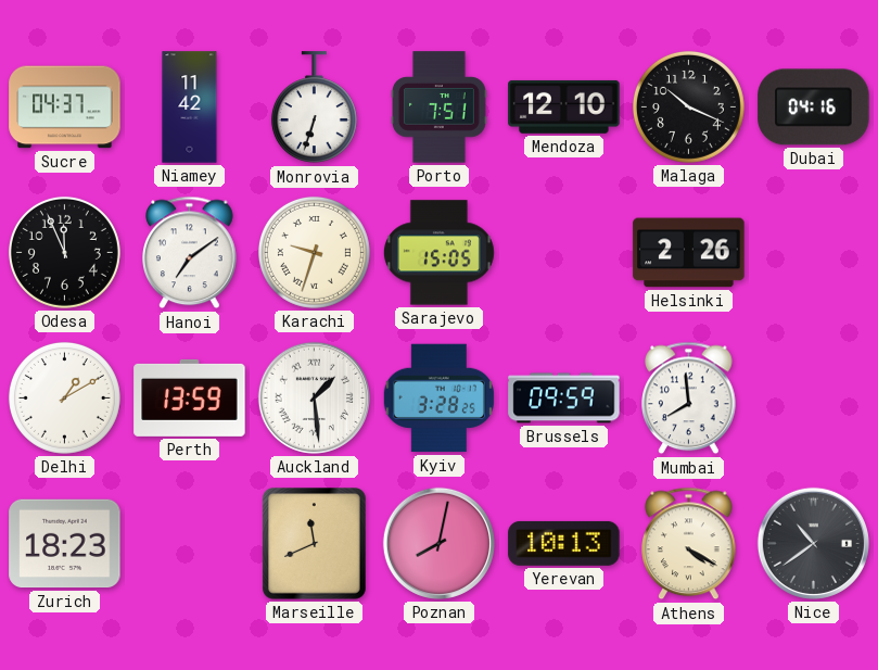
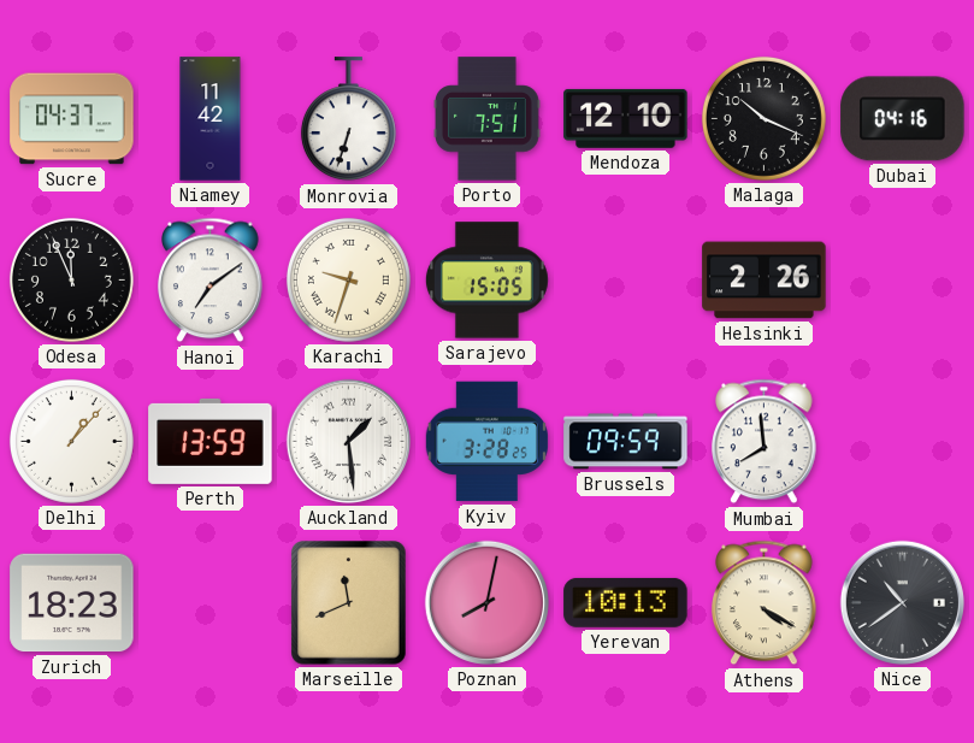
Delhi: 1:10 -> 1:07
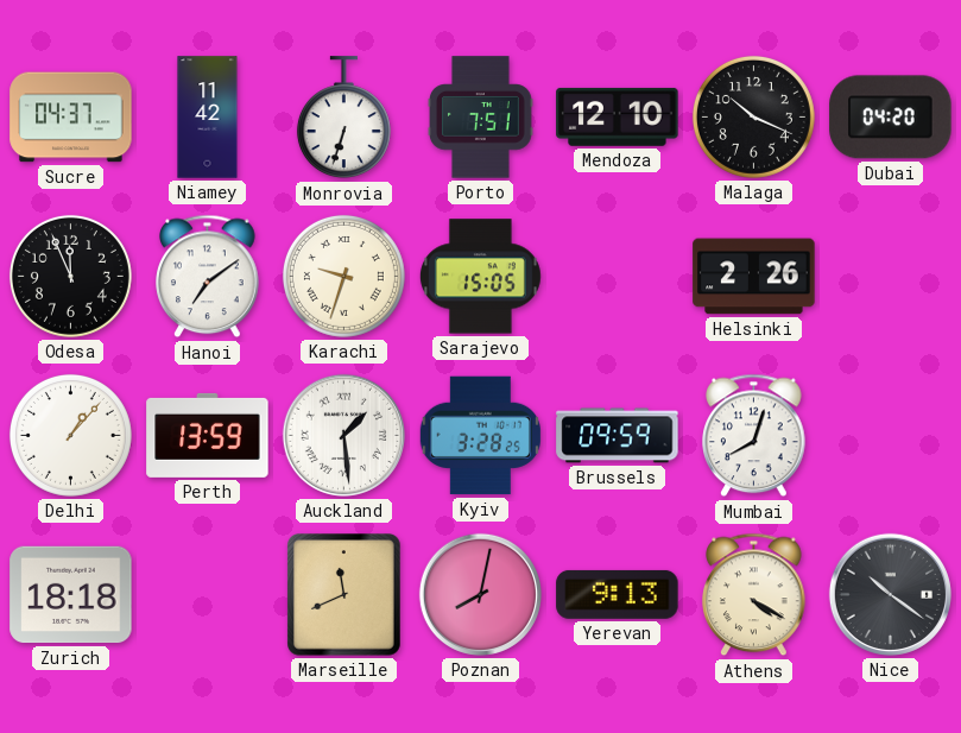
Dubai: 04:16 -> 04:20
Mumbai: 7:59 -> 8:03
Zurich: 18:23 -> 18:18
Yerevan: 10:13 -> 9:13
Nice: 10:39 -> 10:21
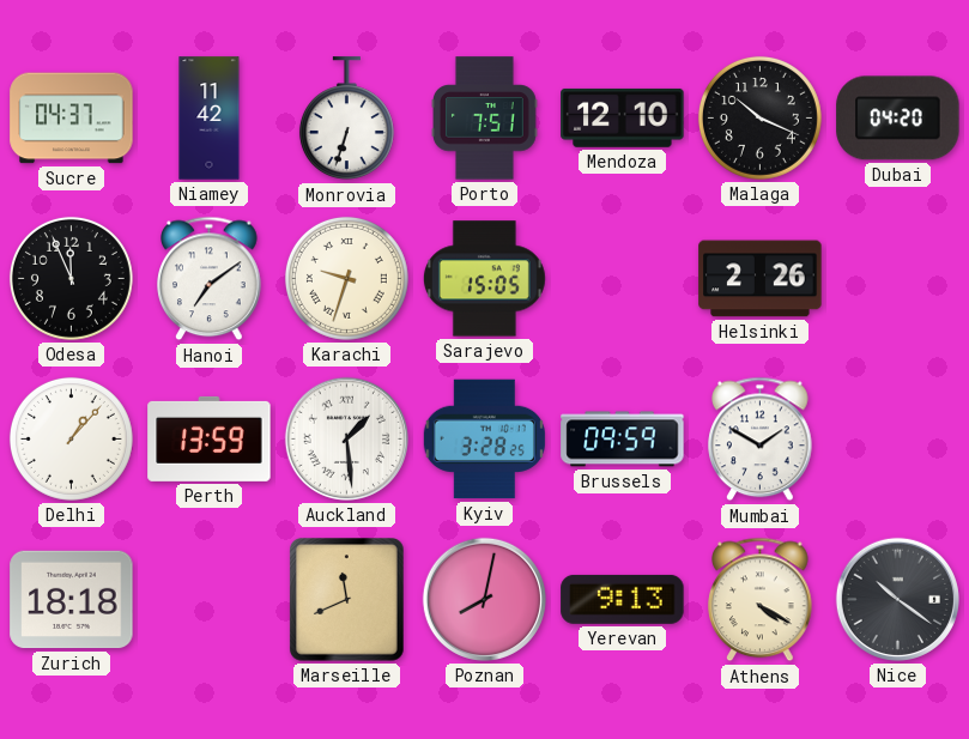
Mumbai: 8:03 -> 1:50
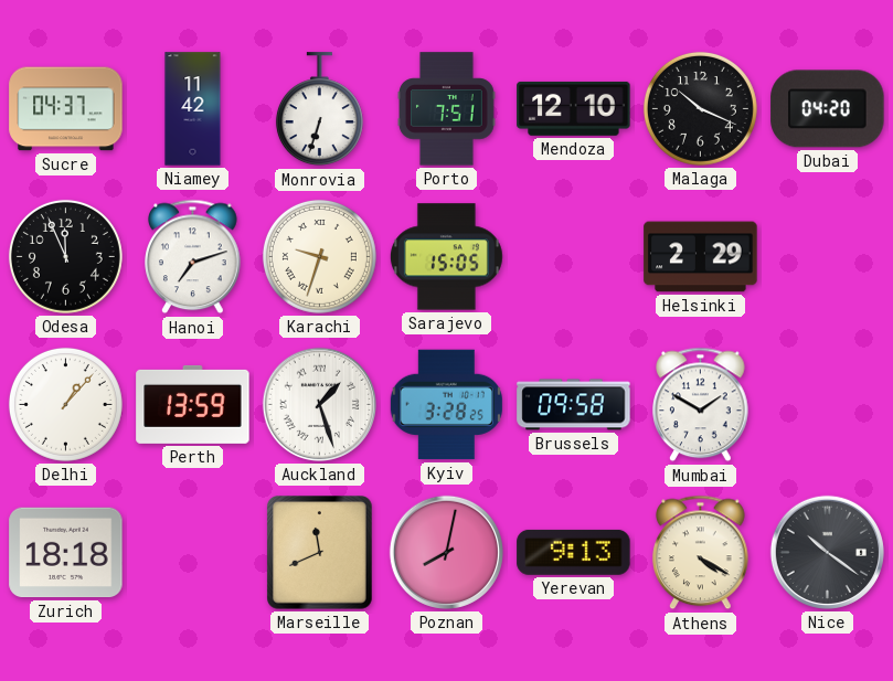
Hanoi: 7:09 -> 7:12
Helsinki: 2:26 -> 2:29
Auckland: 1:29 -> 1:27
Brussels: 09:59 -> 09:58
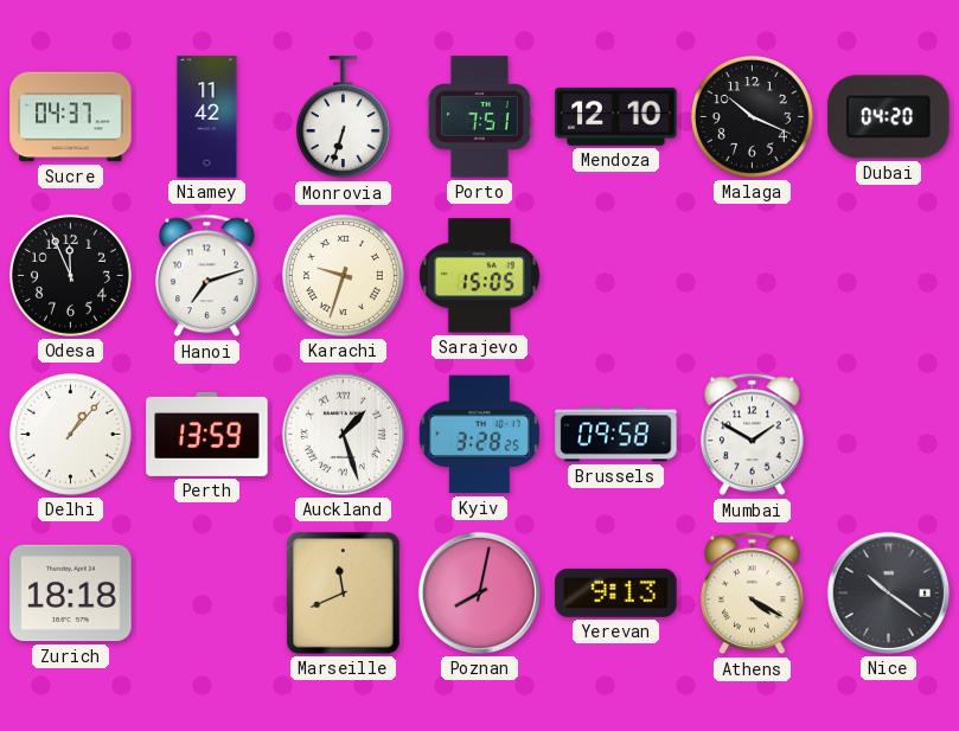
Helsinki: 2:29 -> none
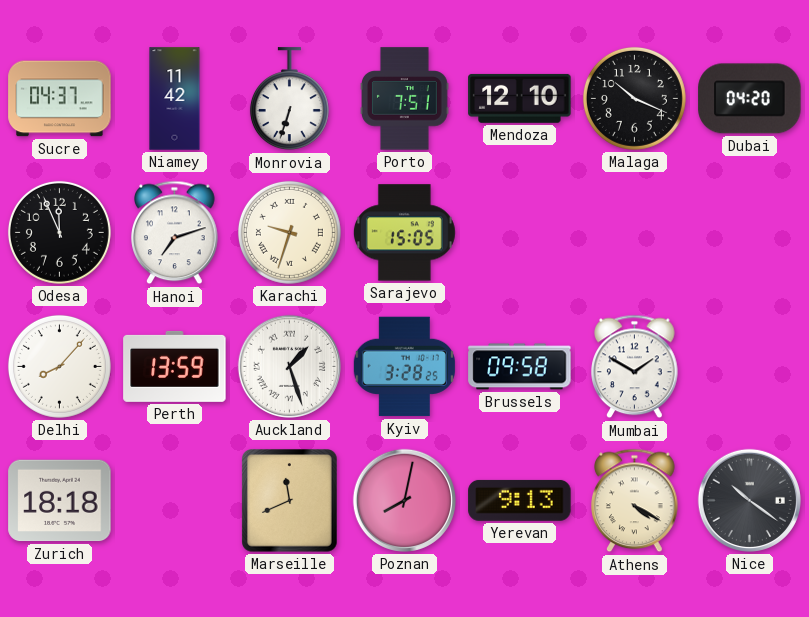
Delhi: 1:07 -> 8:07
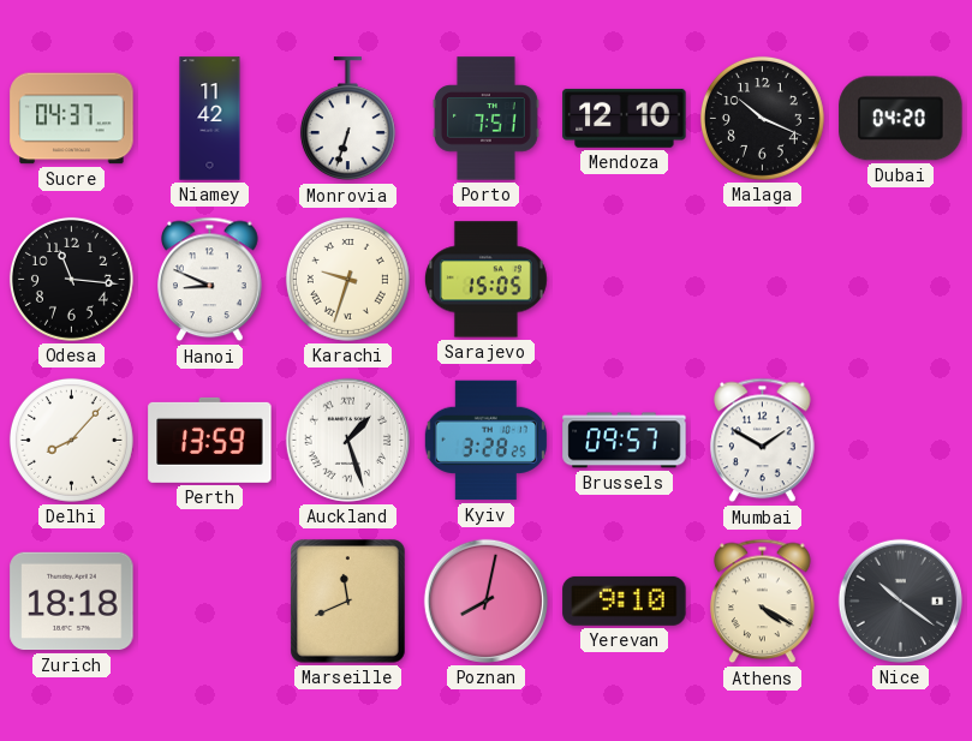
Odesa: 11:56 -> 11:16
Hanoi: 7:12 -> 8:49
Brussels: 09:58 -> 09:57
Yerevan: 9:13 -> 9:10
